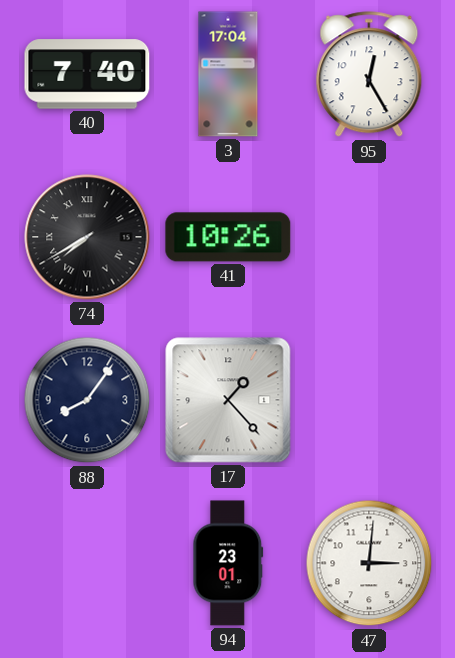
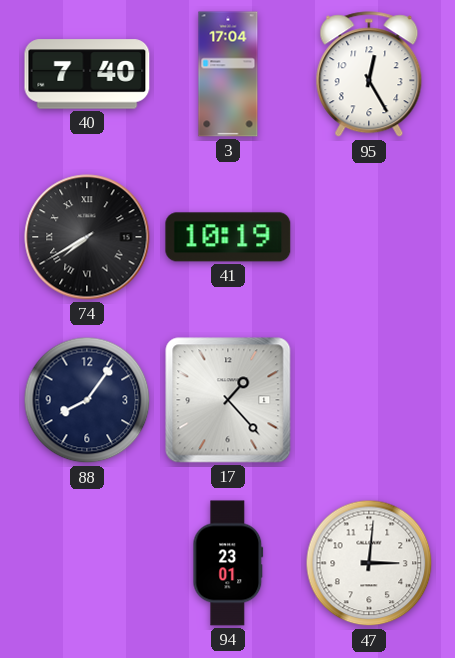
41: 10:26 -> 10:19
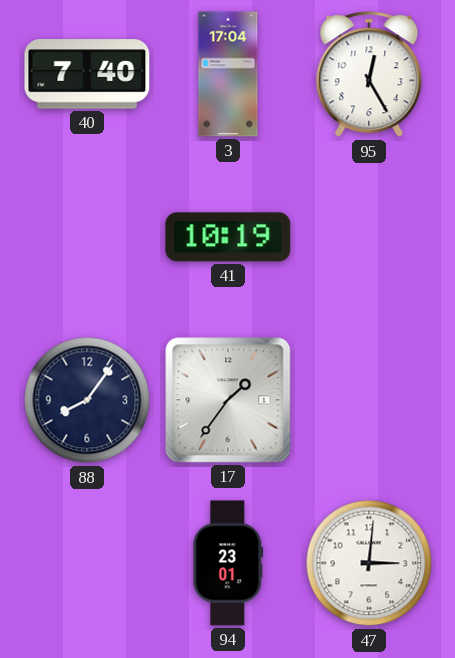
74: 7:40 -> none
17: 1:23 -> 1:36
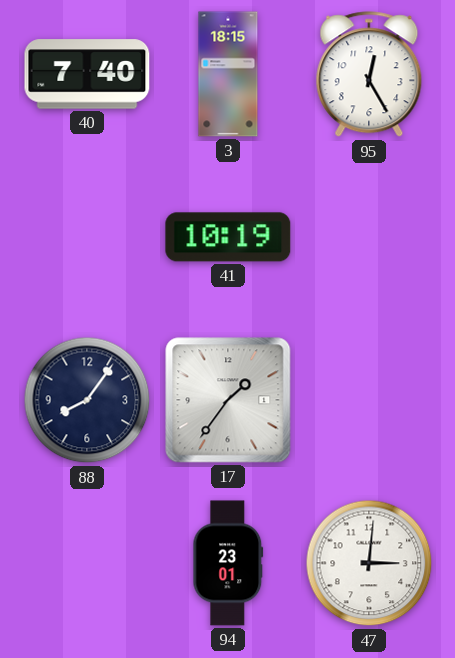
3: 17:04 -> 18:15
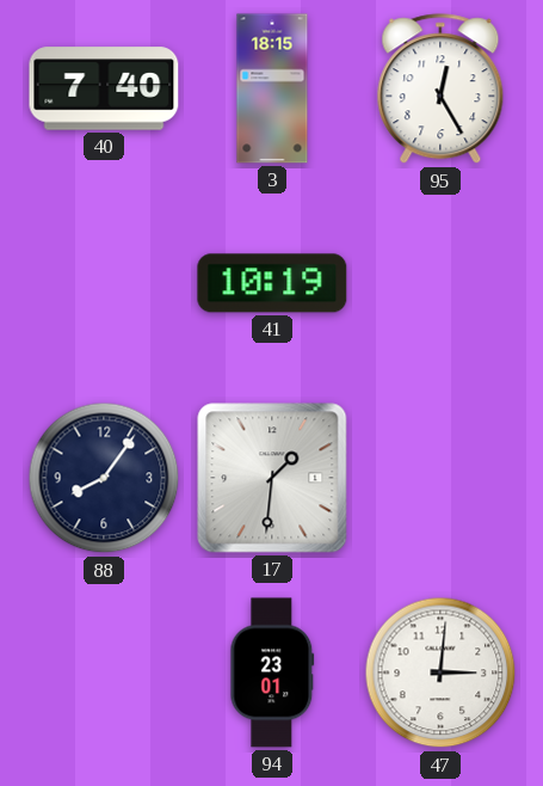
17: 1:36 -> 1:31
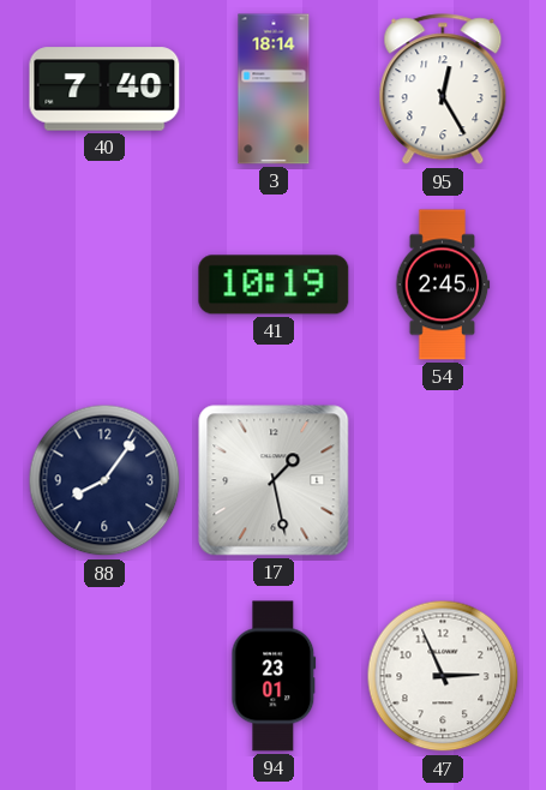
3: 18:15 -> 18:14
54: none -> 2:45
17: 1:31 -> 1:28
47: 3:01 -> 2:56
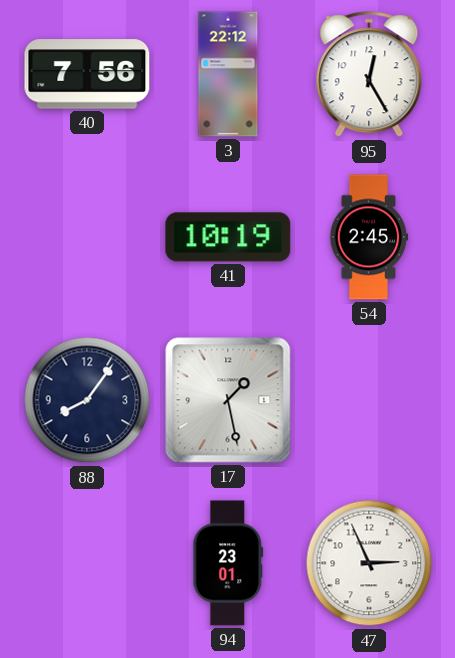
40: 7:40 -> 7:56
3: 18:14 -> 22:12
